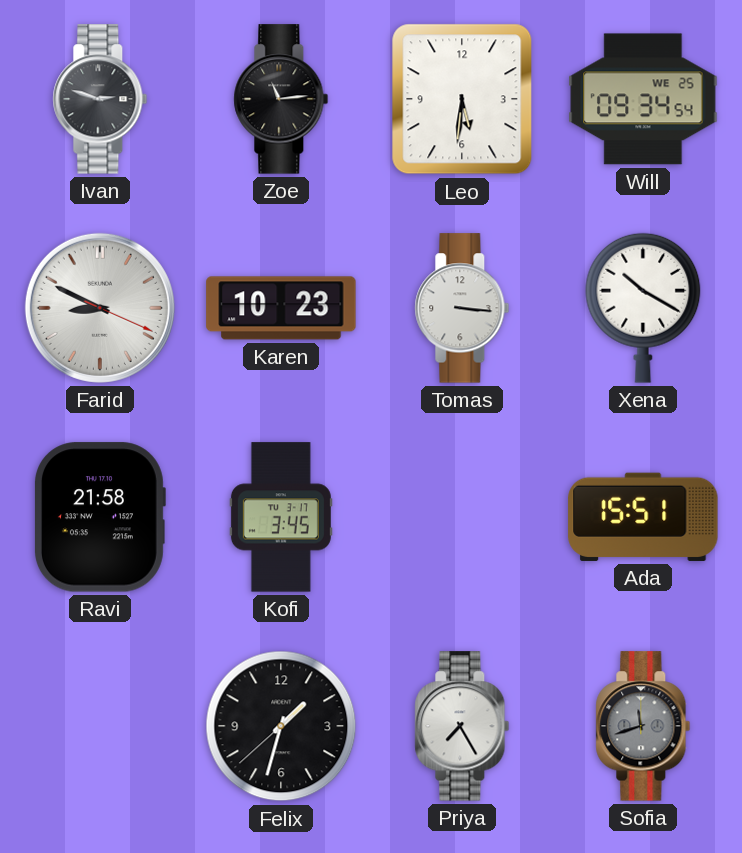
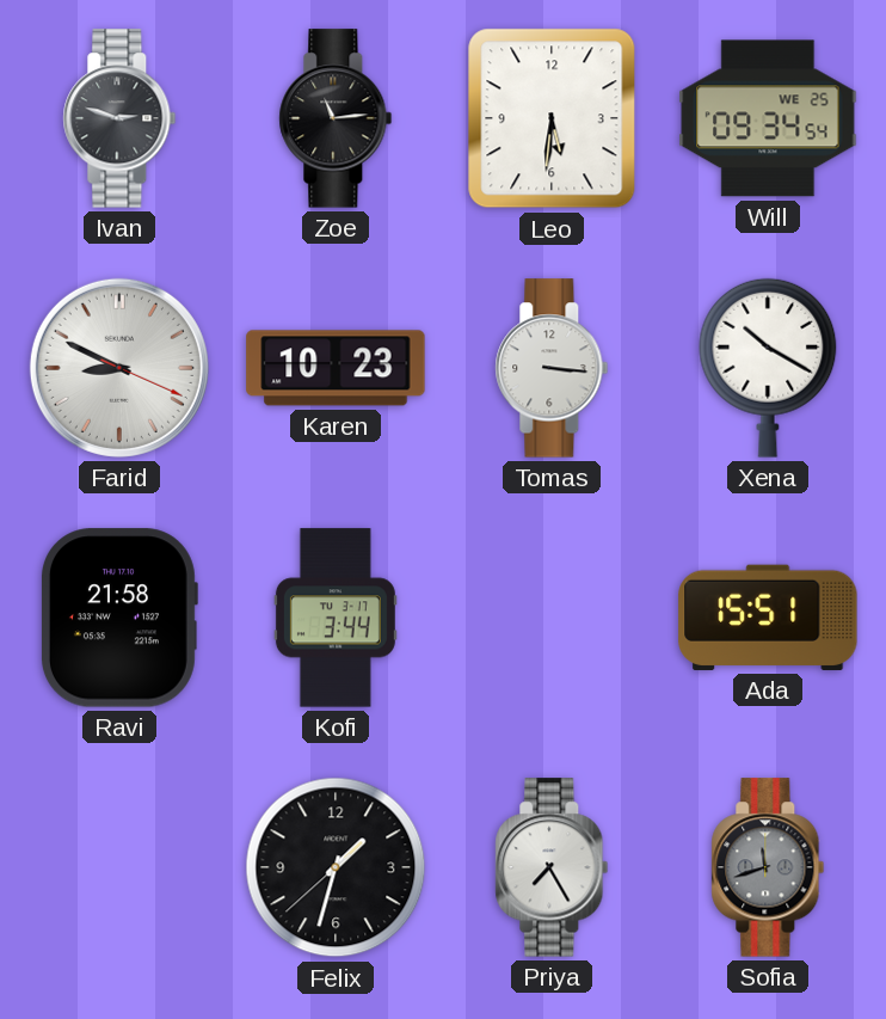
Kofi: 3:45 -> 3:44
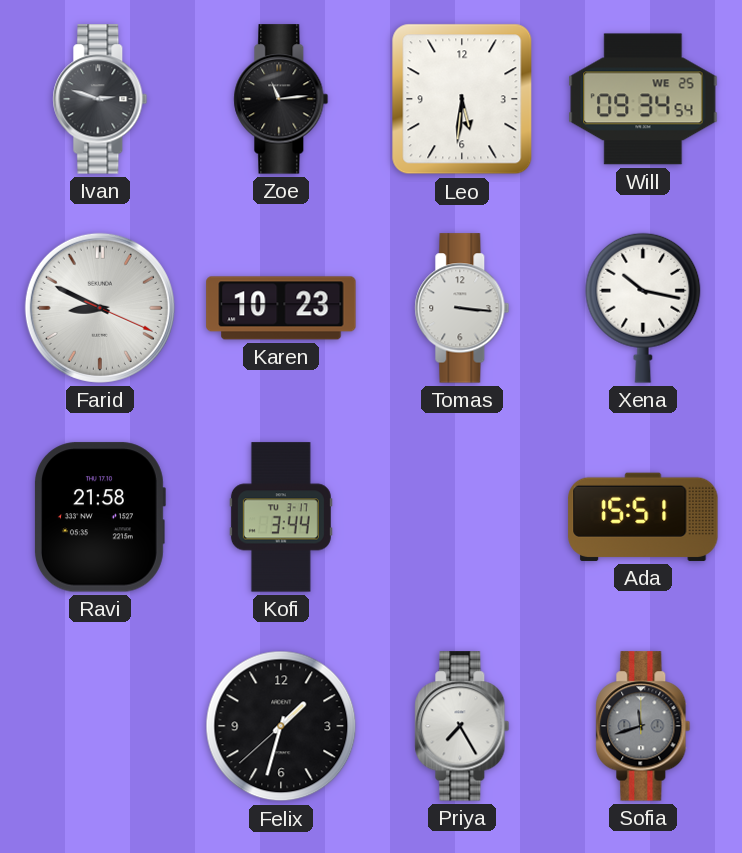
Xena: 10:20 -> 10:17
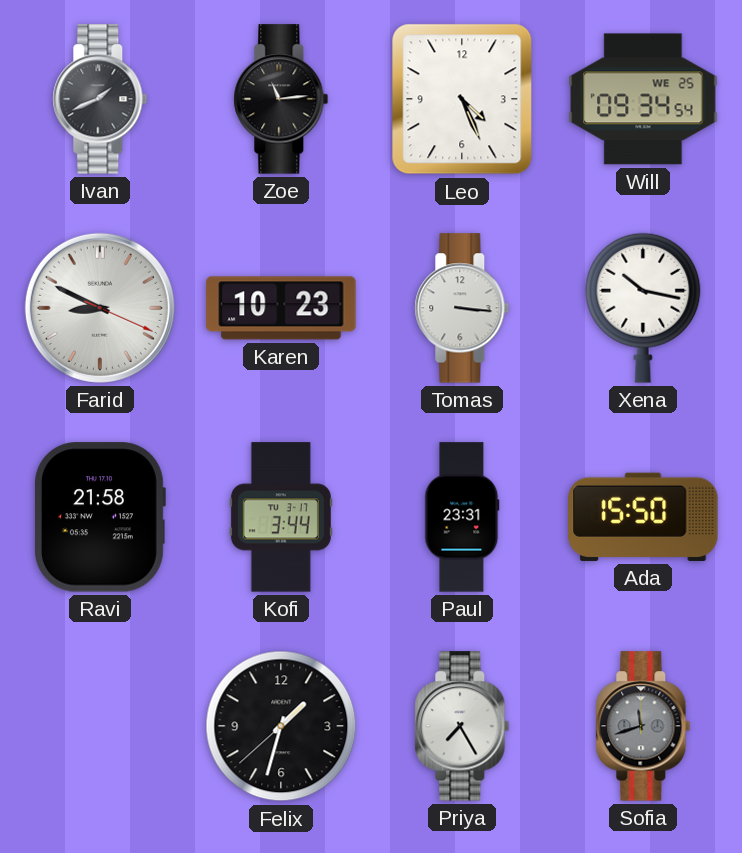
Ivan: 2:48 -> 1:41
Leo: 5:31 -> 4:26
Paul: none -> 23:31
Ada: 15:51 -> 15:50
